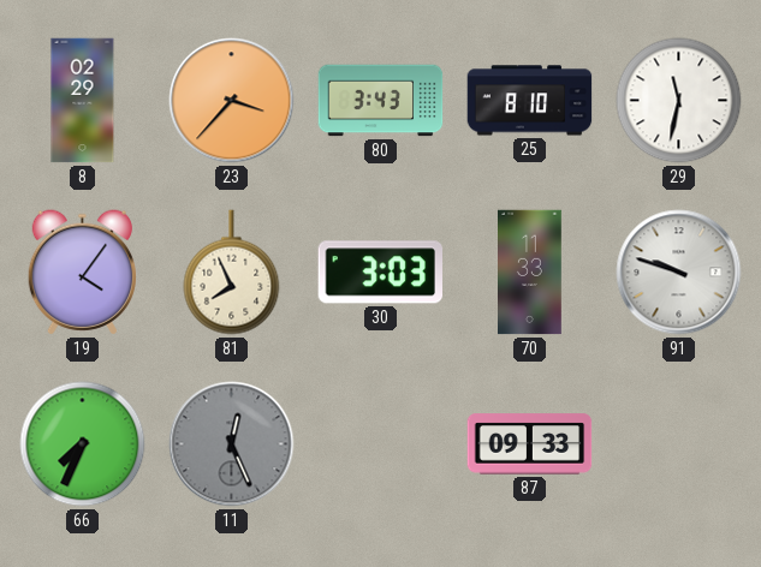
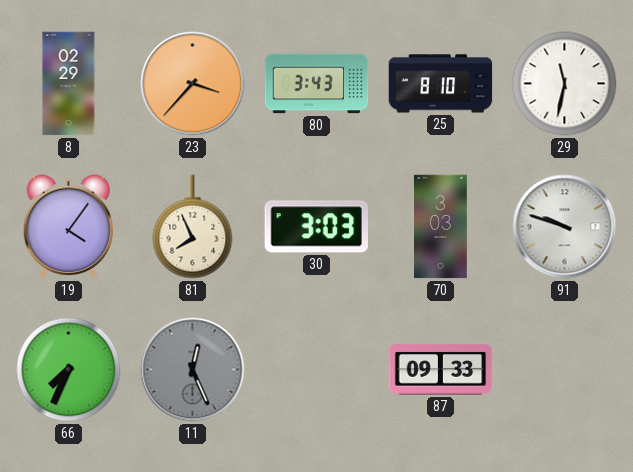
70: 11:33 -> 3:03
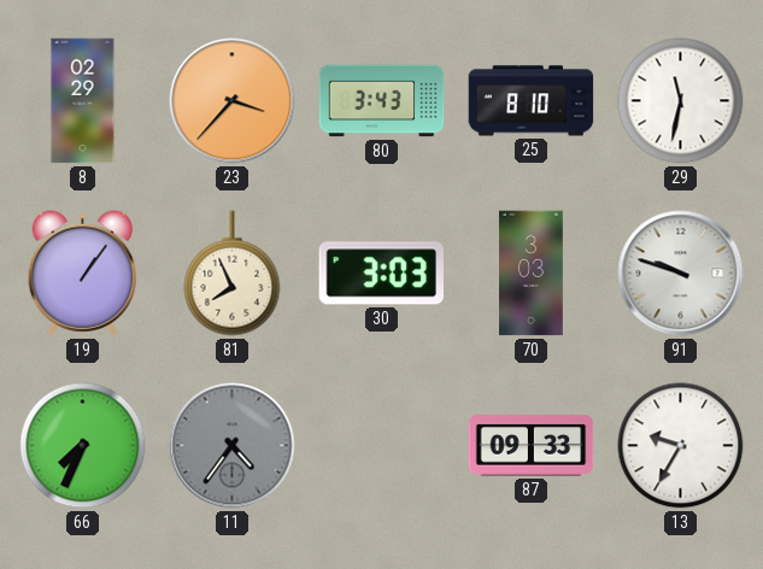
19: 4:06 -> 1:06
11: 12:26 -> 4:36
13: none -> 9:35
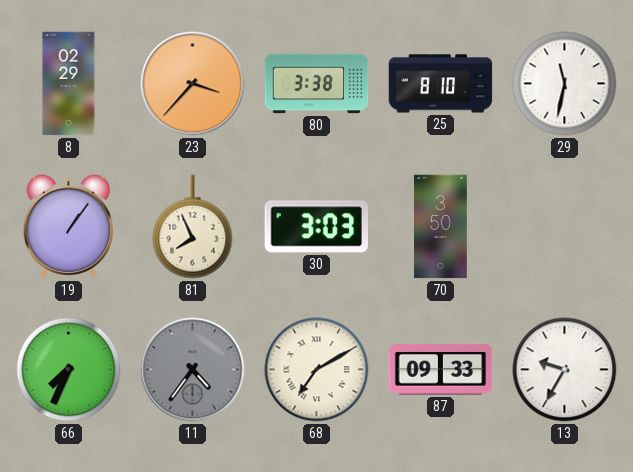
80: 3:43 -> 3:38
70: 3:03 -> 3:50
91: 9:48 -> none
68: none -> 7:10
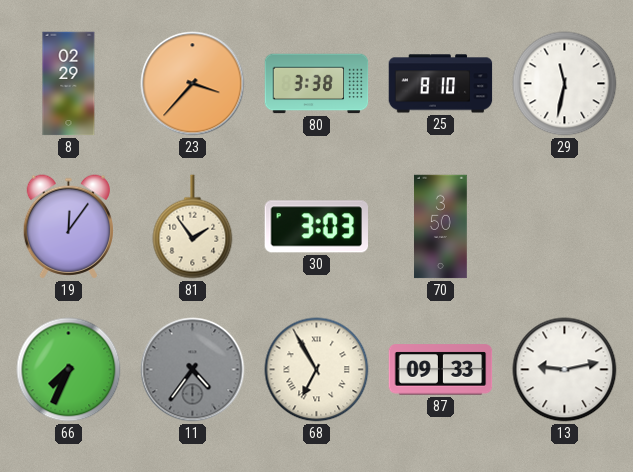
19: 1:06 -> 12:06
81: 7:56 -> 1:54
68: 7:10 -> 6:55
13: 9:35 -> 9:13
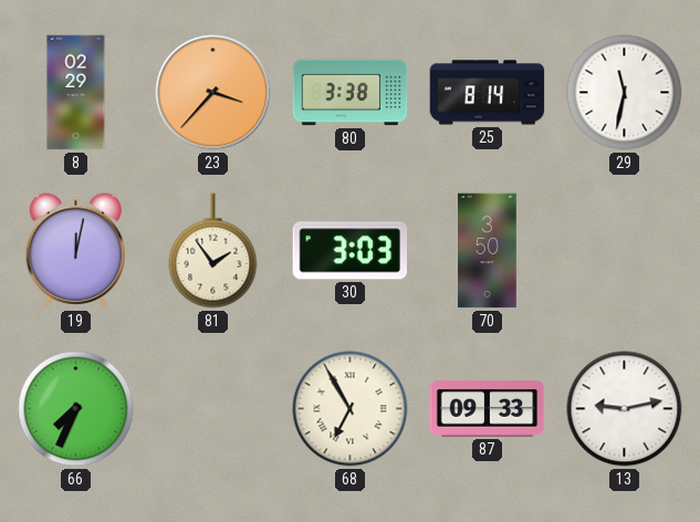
25: 8:10 -> 8:14
19: 12:06 -> 12:02
11: 4:36 -> none
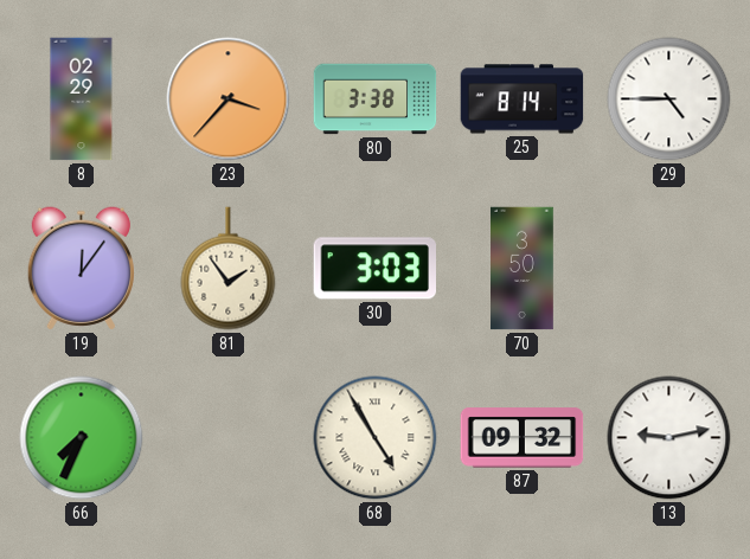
29: 11:32 -> 4:45
19: 12:02 -> 12:06
68: 6:55 -> 4:55
87: 09:33 -> 09:32
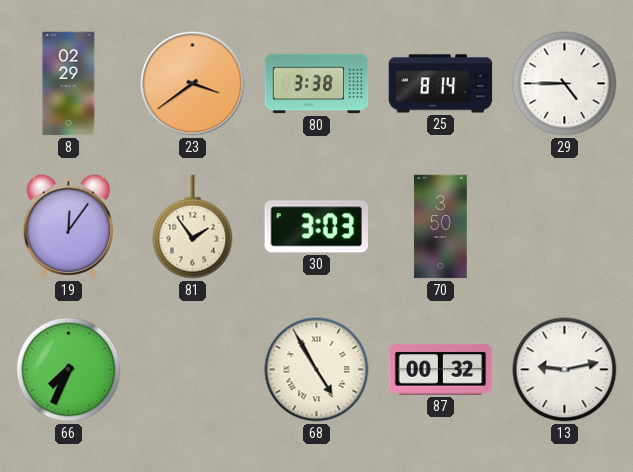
23: 3:37 -> 3:39
87: 09:32 -> 00:32
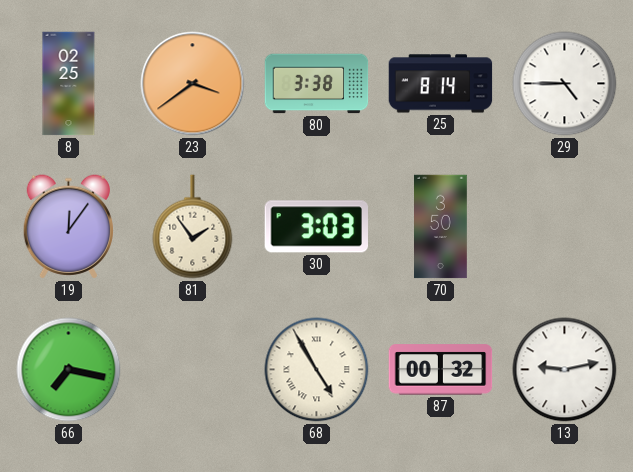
8: 02:29 -> 02:25
66: 7:34 -> 7:17
